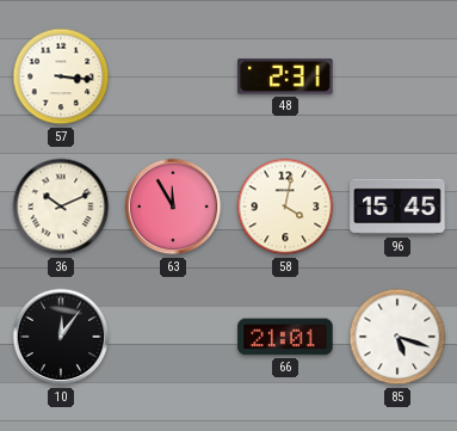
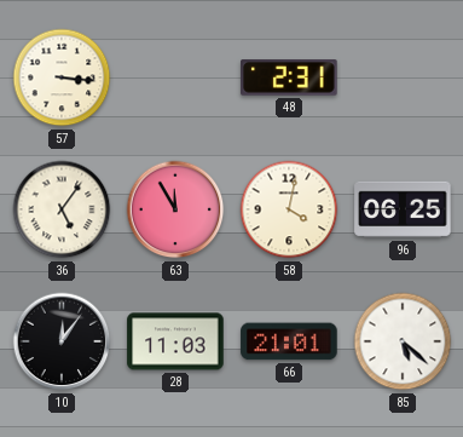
36: 10:11 -> 5:06
96: 15:45 -> 06:25
28: none -> 11:03
85: 5:18 -> 5:22
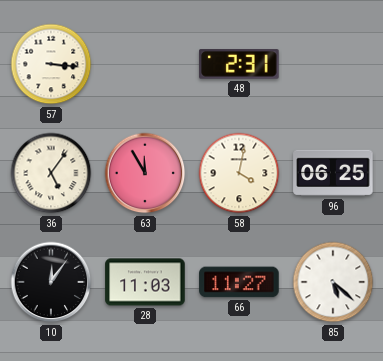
66: 21:01 -> 11:27
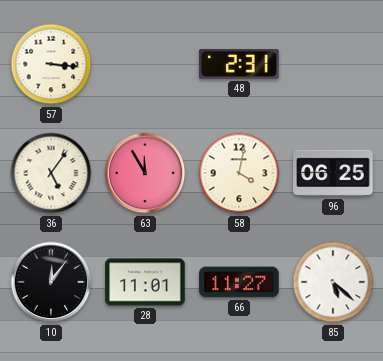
28: 11:03 -> 11:01
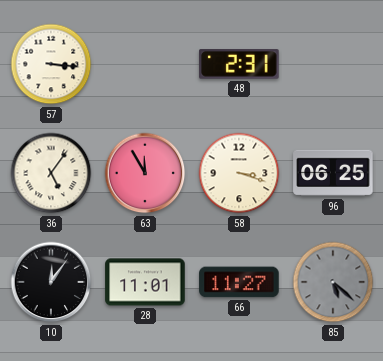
58: 4:02 -> 3:18
85 dial: white -> grey
